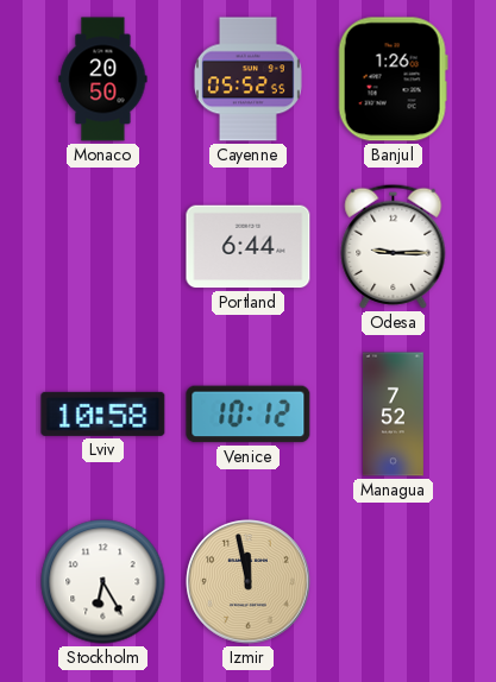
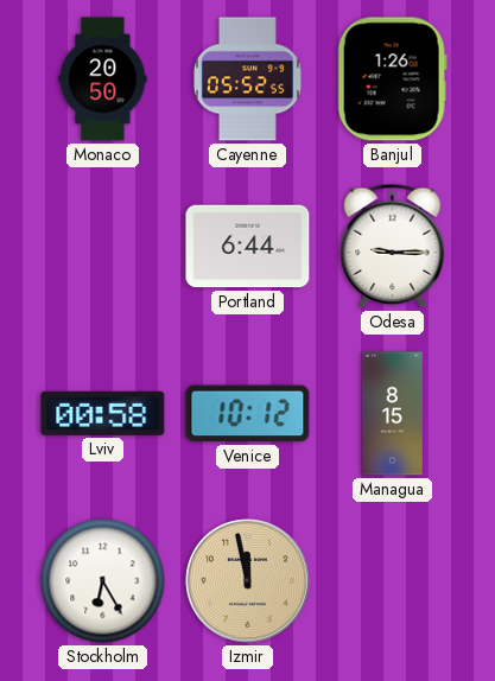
Lviv: 10:58 -> 00:58
Managua: 7:52 -> 8:15
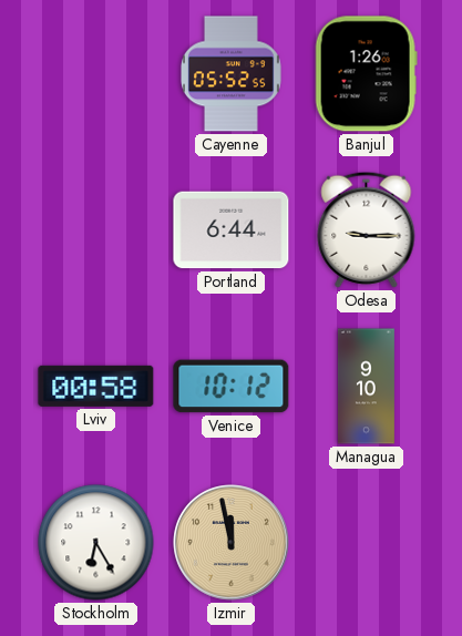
Monaco: 20:50 -> none
Managua: 8:15 -> 9:10
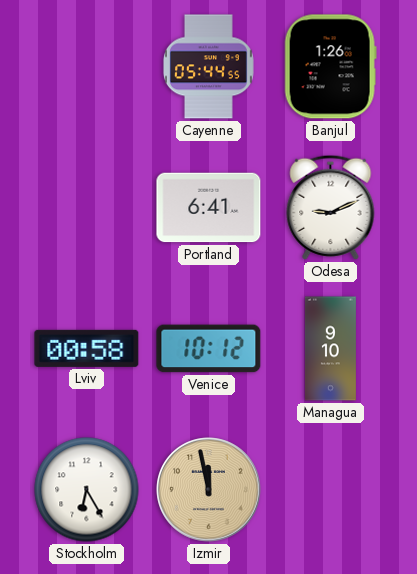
Cayenne: 05:52 -> 05:44
Portland: 6:44 -> 6:41
Odesa: 9:15 -> 9:11
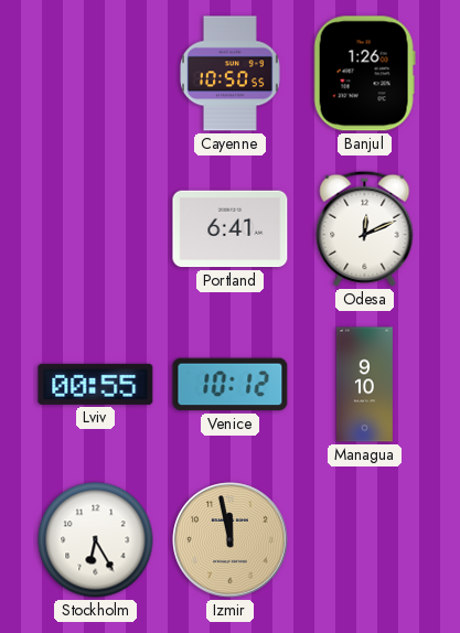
Cayenne: 05:44 -> 10:50
Odesa: 9:11 -> 12:11
Lviv: 00:58 -> 00:55
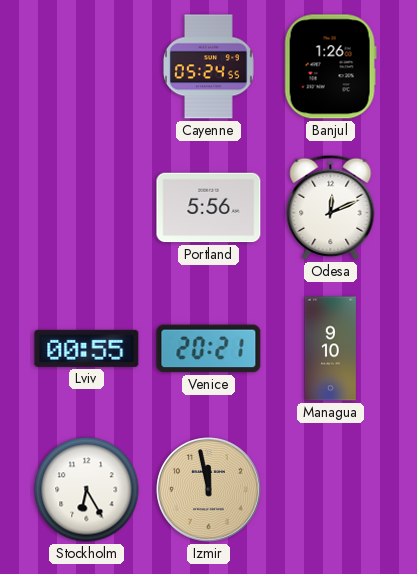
Cayenne: 10:50 -> 05:24
Portland: 6:41 -> 5:56
Venice: 10:12 -> 20:21
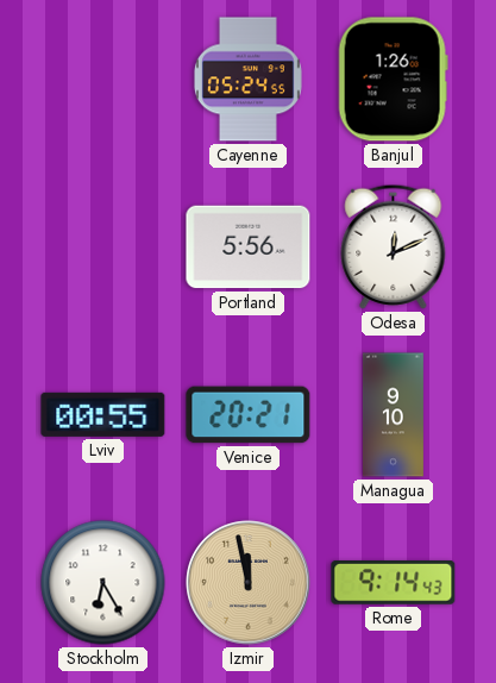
Rome: none -> 9:14
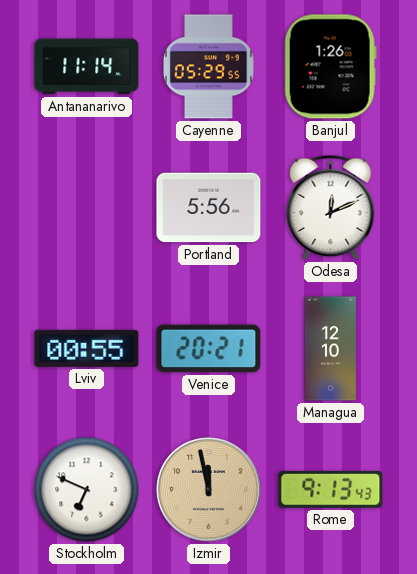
Antananarivo: none -> 11:14
Cayenne: 05:24 -> 05:29
Managua: 9:10 -> 12:10
Stockholm: 6:25 -> 6:49
Rome: 9:14 -> 9:13
